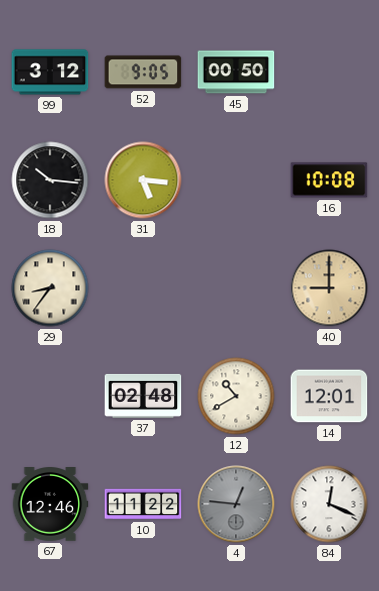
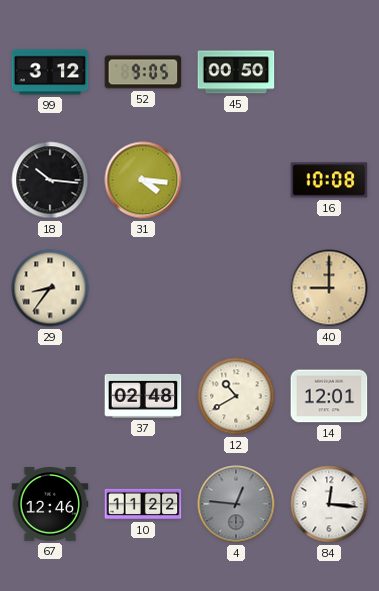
31: 5:16 -> 4:16
84: 12:19 -> 12:16
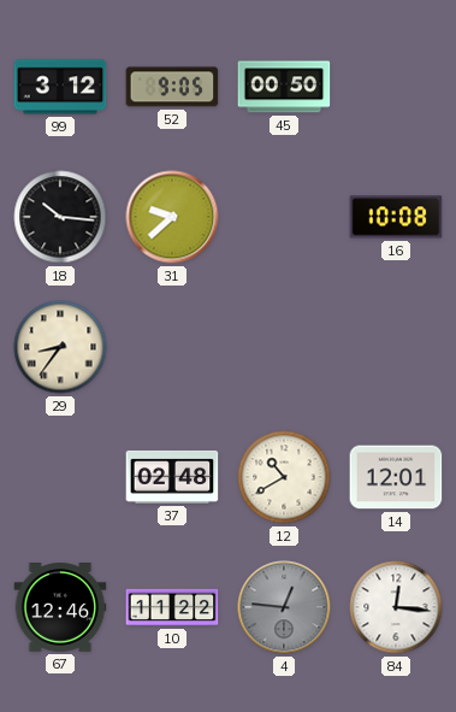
31: 4:16 -> 9:38
40: 9:00 -> none
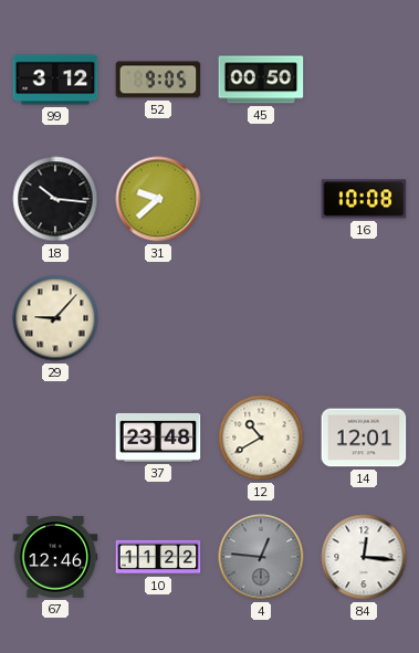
29: 8:36 -> 9:07
37: 02:48 -> 23:48
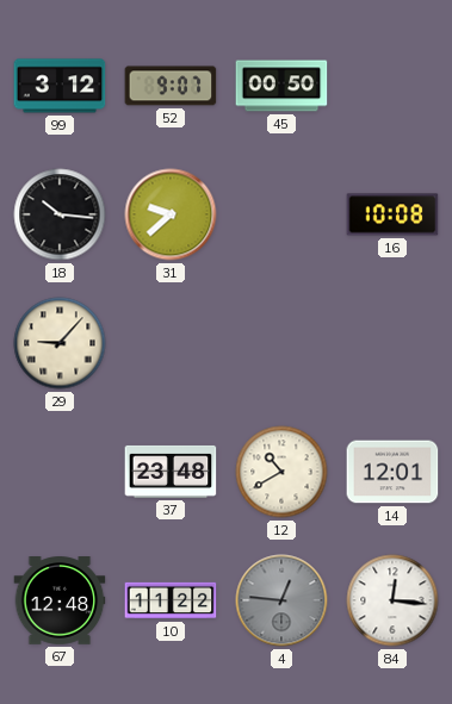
52: 9:05 -> 9:07
67: 12:46 -> 12:48
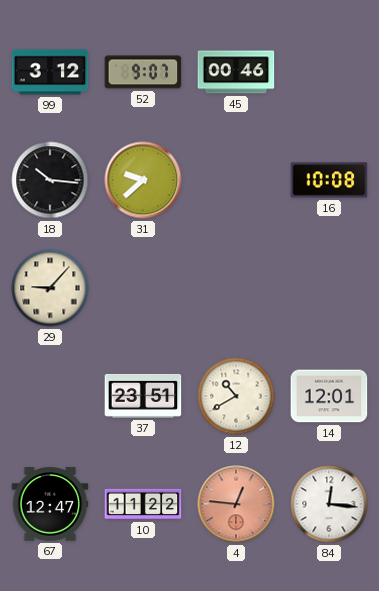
45: 00:50 -> 00:46
37: 23:48 -> 23:51
67: 12:48 -> 12:47
4 dial: grey -> salmon
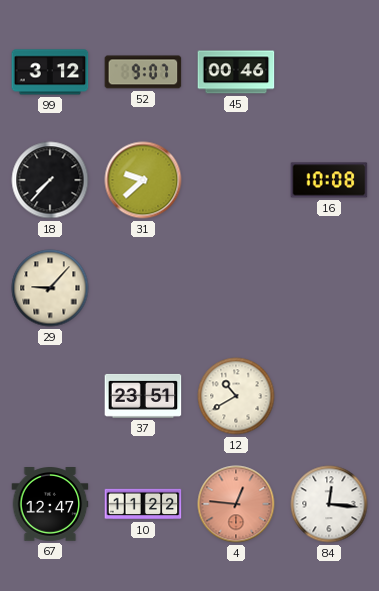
18: 10:16 -> 7:37
14: 12:01 -> none
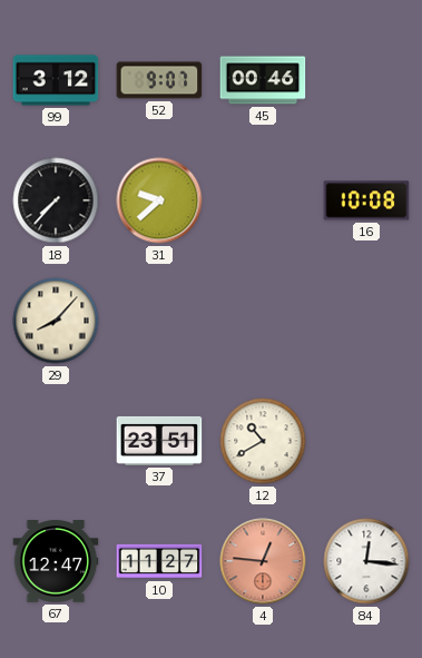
29: 9:07 -> 8:07
10: 11:22 -> 11:27
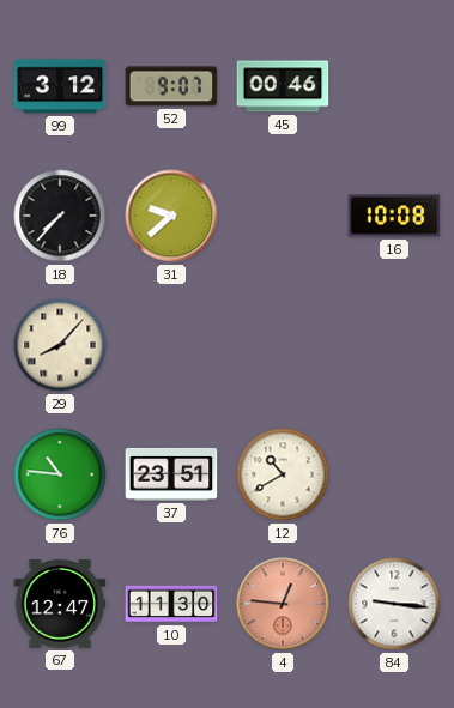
76: none -> 10:46
10: 11:27 -> 11:30
84: 12:16 -> 9:16
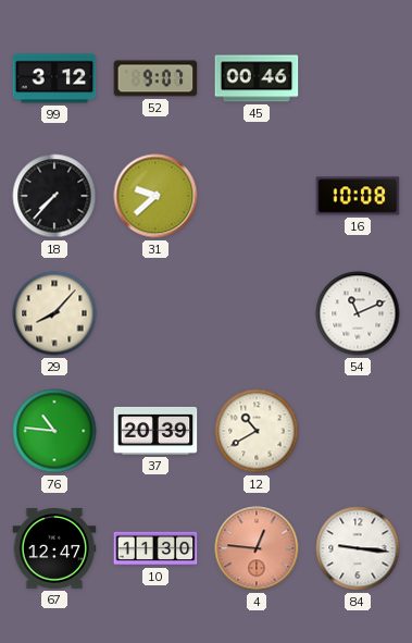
54: none -> 11:11
37: 23:51 -> 20:39
